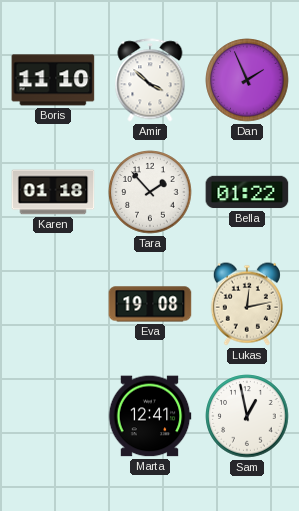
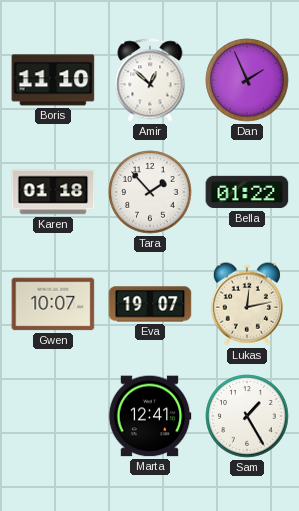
Amir: 3:52 -> 12:52
Gwen: none -> 10:07
Eva: 19:08 -> 19:07
Sam: 12:58 -> 1:25
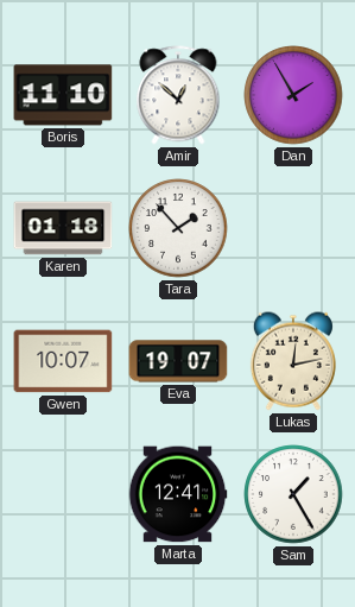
Dan: 1:56 -> 1:55
Bella: 01:22 -> none
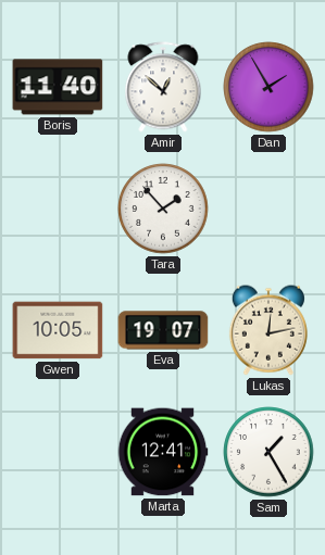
Boris: 11:10 -> 11:40
Karen: 01:18 -> none
Gwen: 10:07 -> 10:05
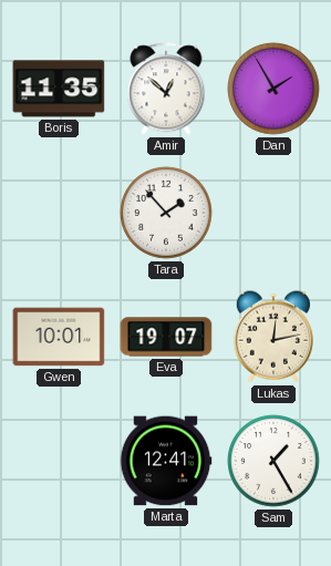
Boris: 11:40 -> 11:35
Gwen: 10:05 -> 10:01
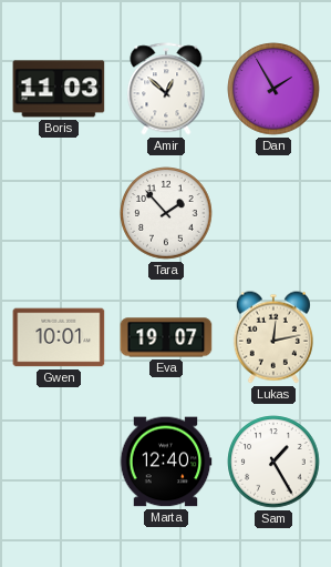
Boris: 11:35 -> 11:03
Marta: 12:41 -> 12:40
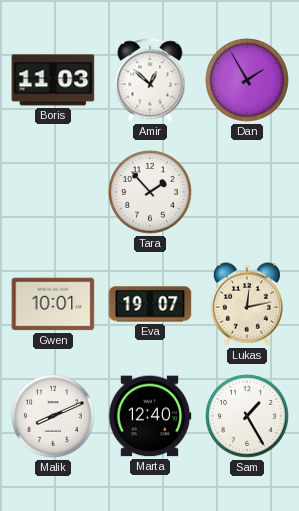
Malik: none -> 8:11
